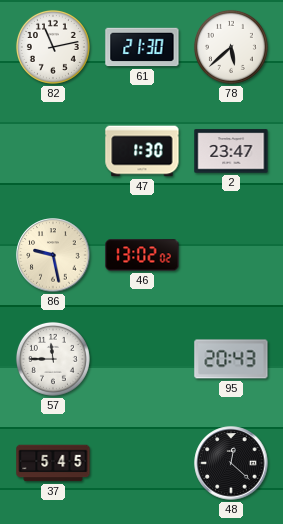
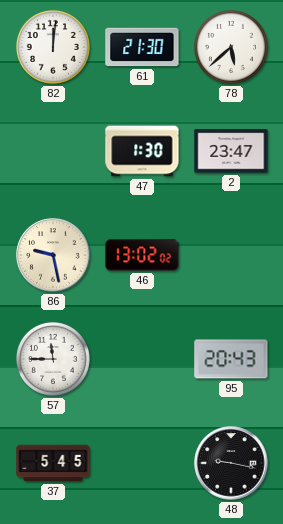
82: 11:13 -> 12:01
48: 12:22 -> 9:17
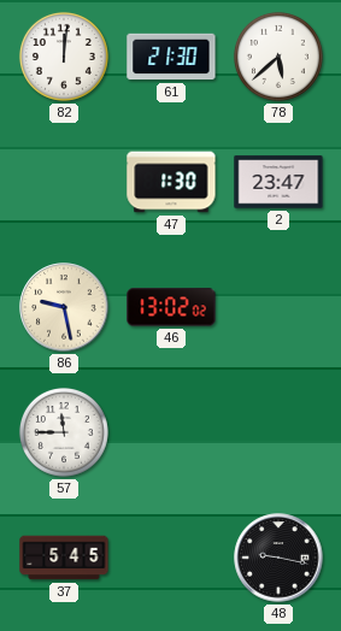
95: 20:43 -> none
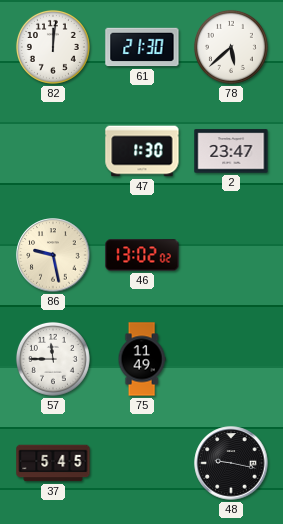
75: none -> 11:49
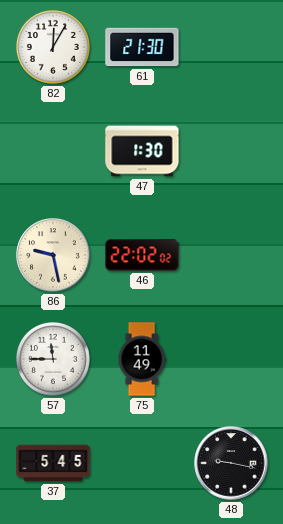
82: 12:01 -> 12:05
78: 5:38 -> none
2: 23:47 -> none
46: 13:02 -> 22:02
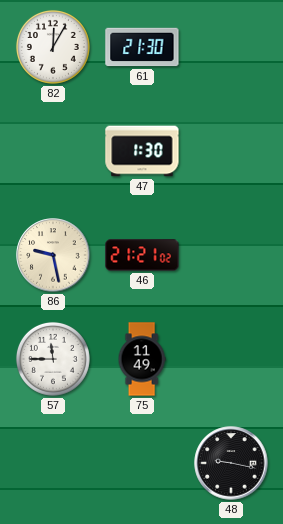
46: 22:02 -> 21:21
37: 5:45 -> none
